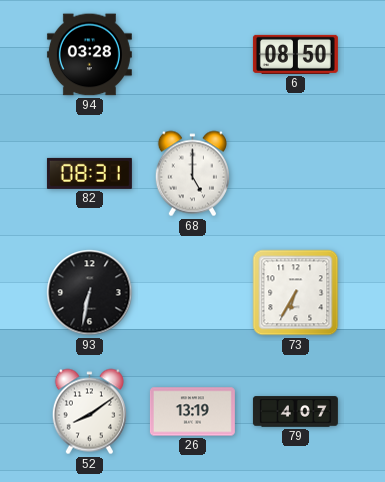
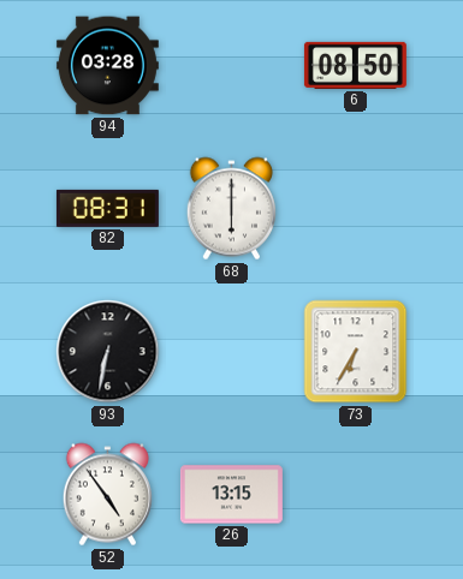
68: 5:00 -> 6:00
52: 8:09 -> 4:54
26: 13:19 -> 13:15
79: 4:07 -> none
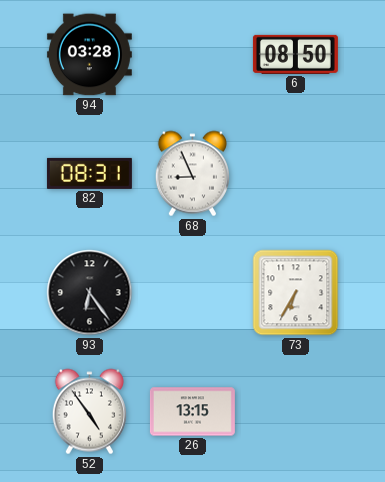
68: 6:00 -> 8:56
93: 6:32 -> 6:24
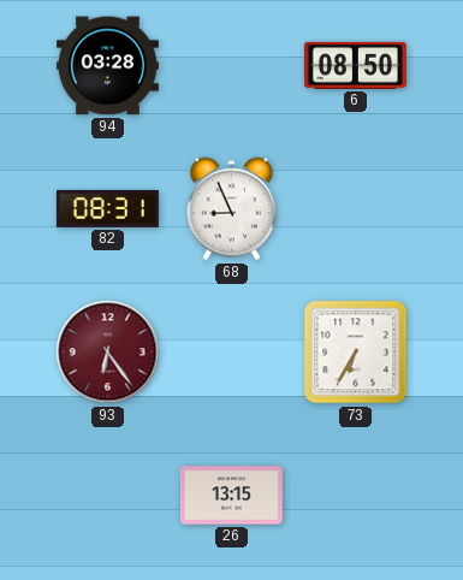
93 dial: black -> burgundy
52: 4:54 -> none
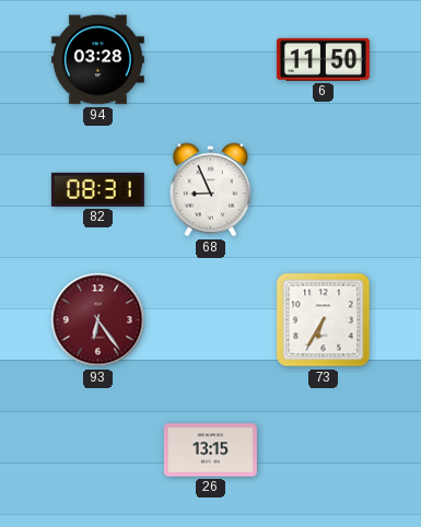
6: 08:50 -> 11:50
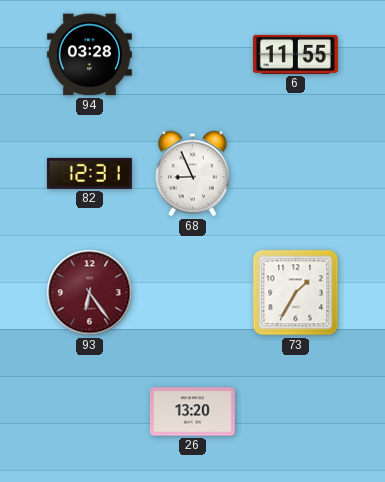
6: 11:50 -> 11:55
82: 08:31 -> 12:31
73: 6:35 -> 1:35
26: 13:15 -> 13:20
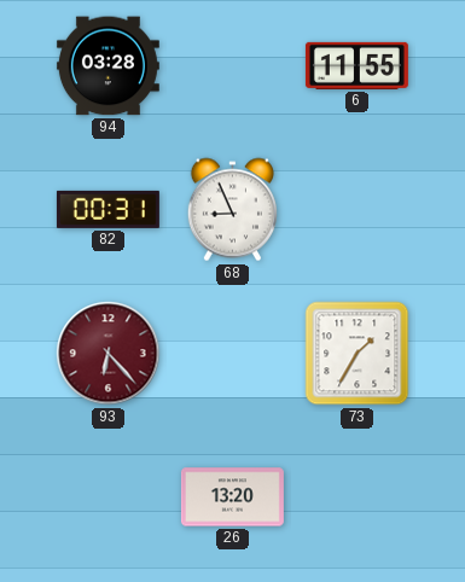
82: 12:31 -> 00:31
93: 6:24 -> 6:23
